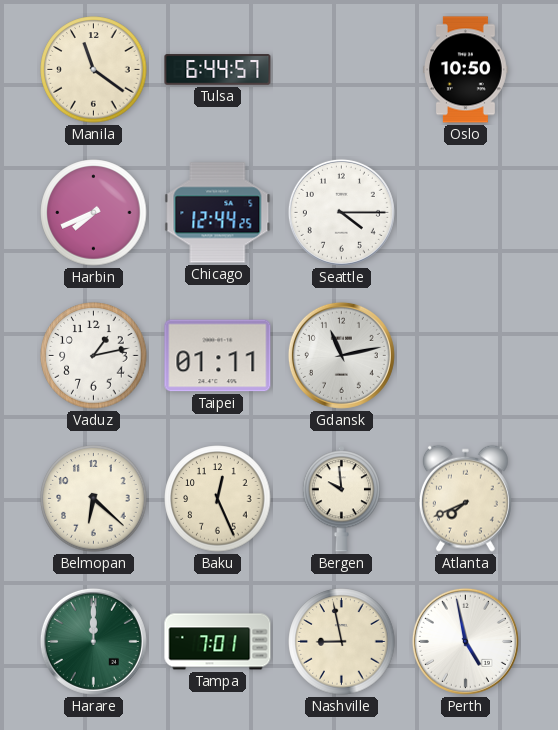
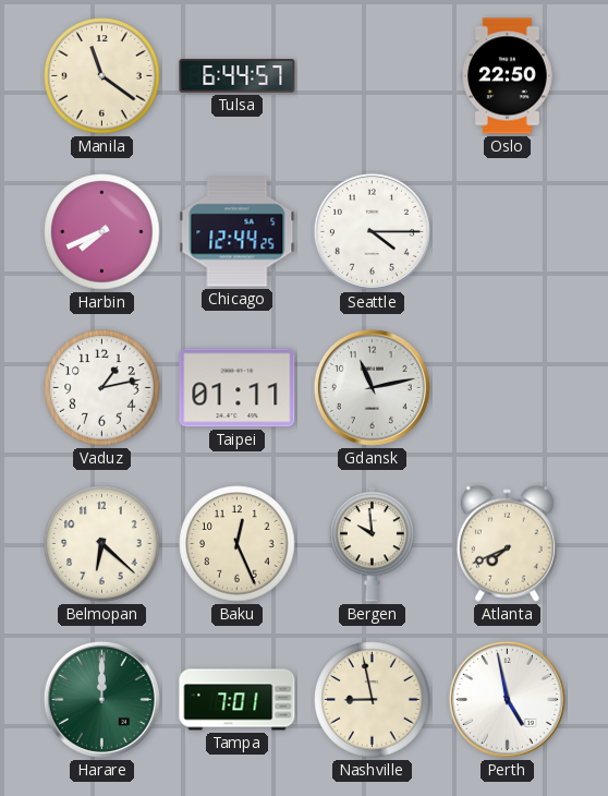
Oslo: 10:50 -> 22:50
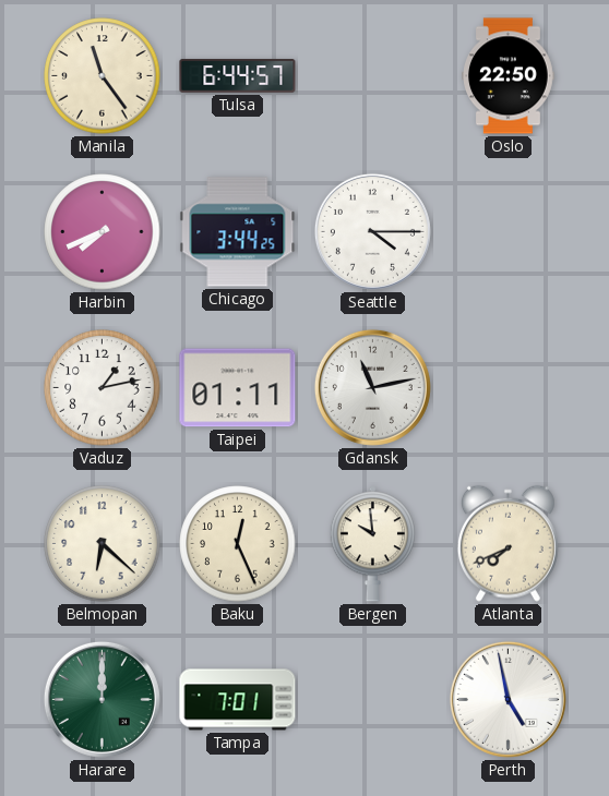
Manila: 11:21 -> 11:24
Chicago: 12:44 -> 3:44
Nashville: 8:58 -> none
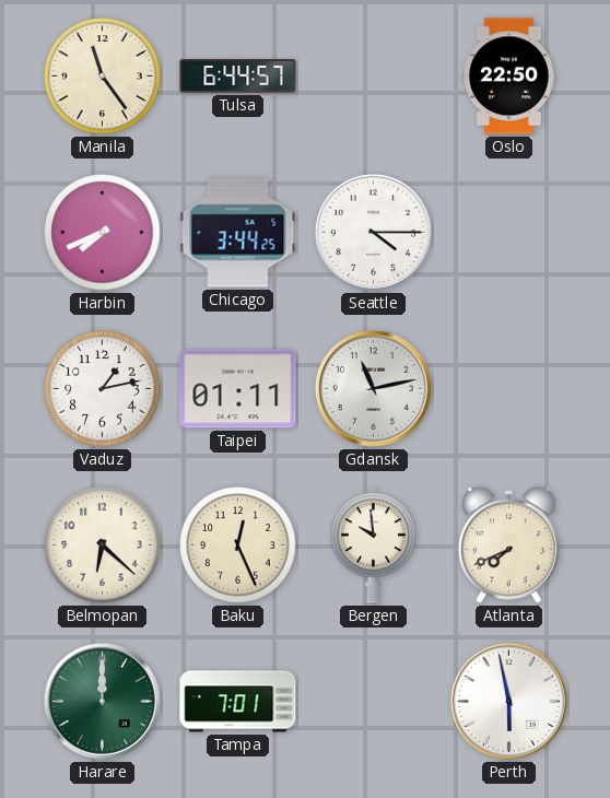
Perth: 4:58 -> 5:58
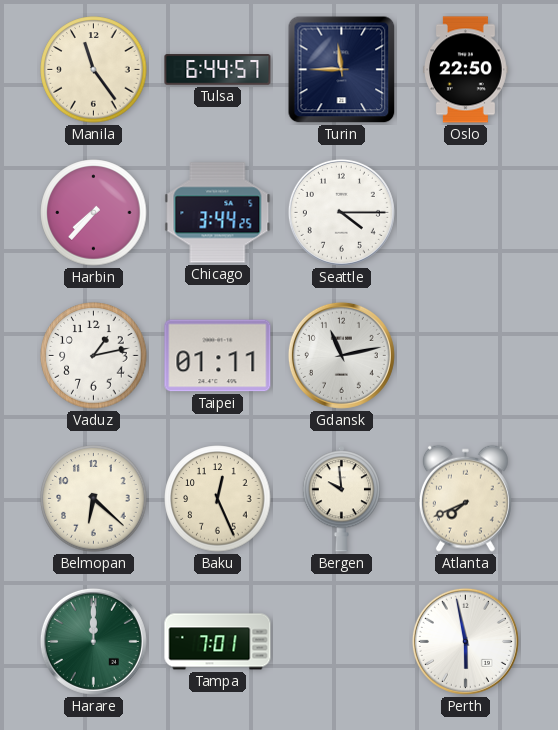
Turin: none -> 11:45
Harbin: 7:41 -> 7:37
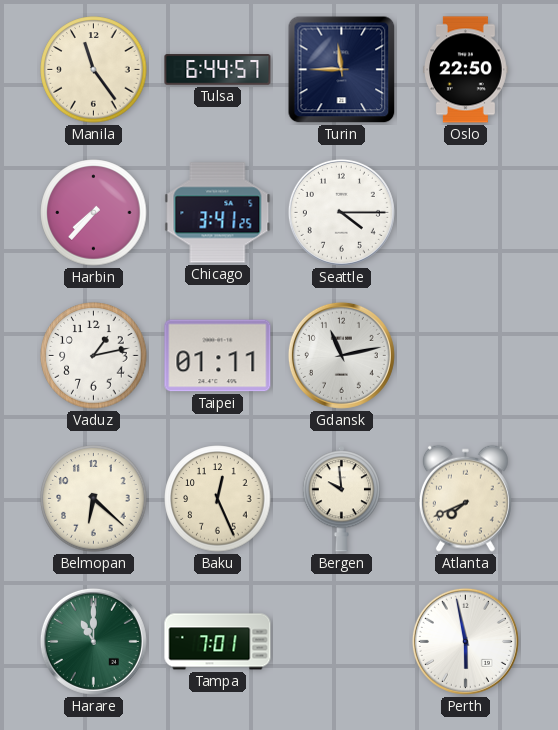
Chicago: 3:44 -> 3:41
Harare: 12:00 -> 11:00
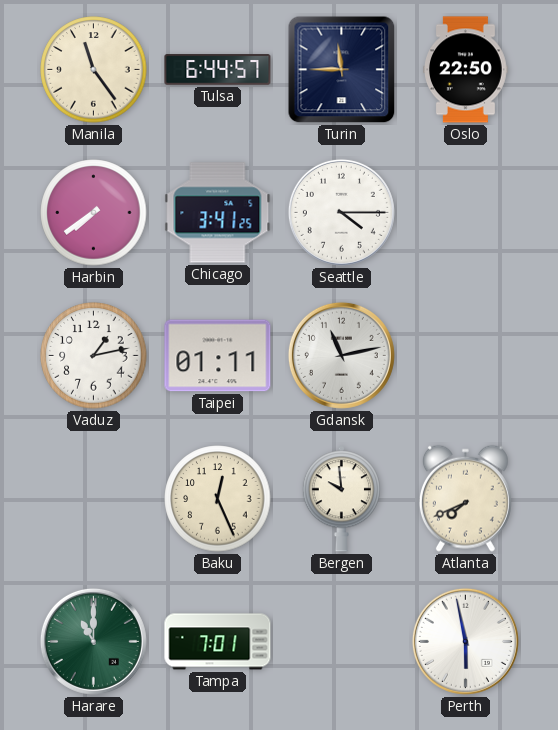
Harbin: 7:37 -> 7:39
Belmopan: 6:22 -> none
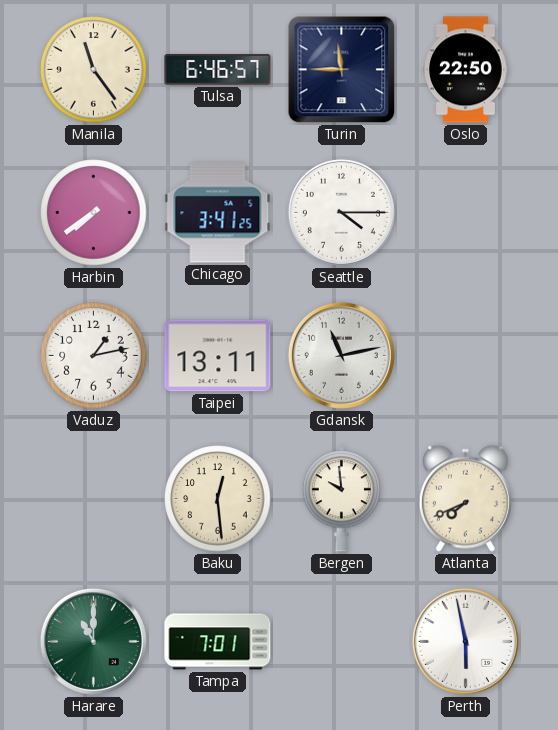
Tulsa: 6:44 -> 6:46
Taipei: 01:11 -> 13:11
Baku: 12:26 -> 12:29
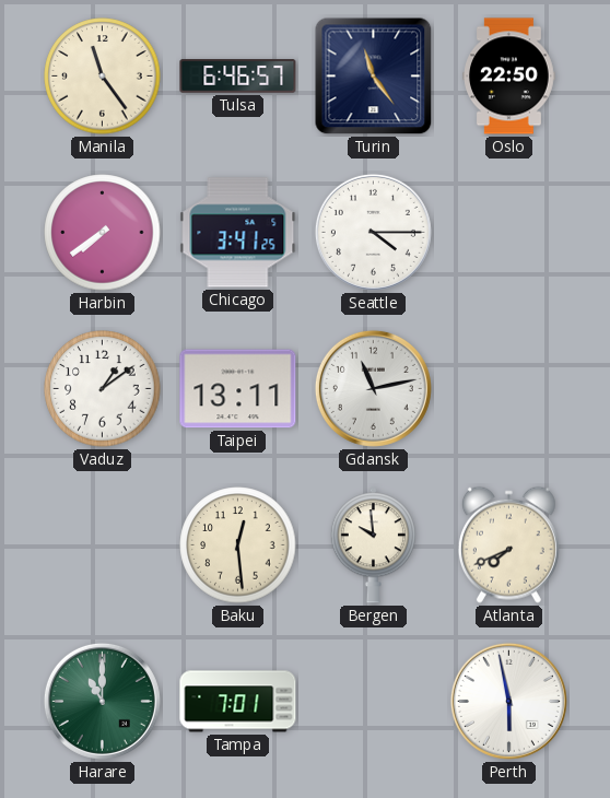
Turin: 11:45 -> 11:24
Vaduz: 1:13 -> 1:09
